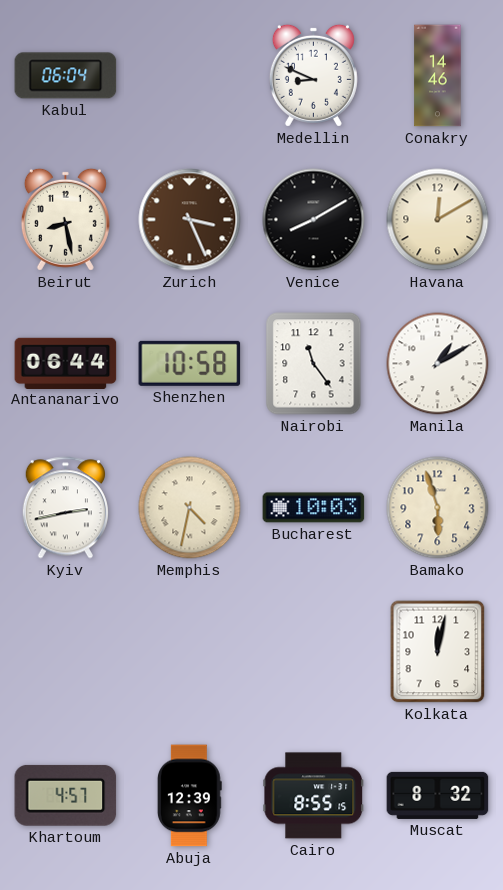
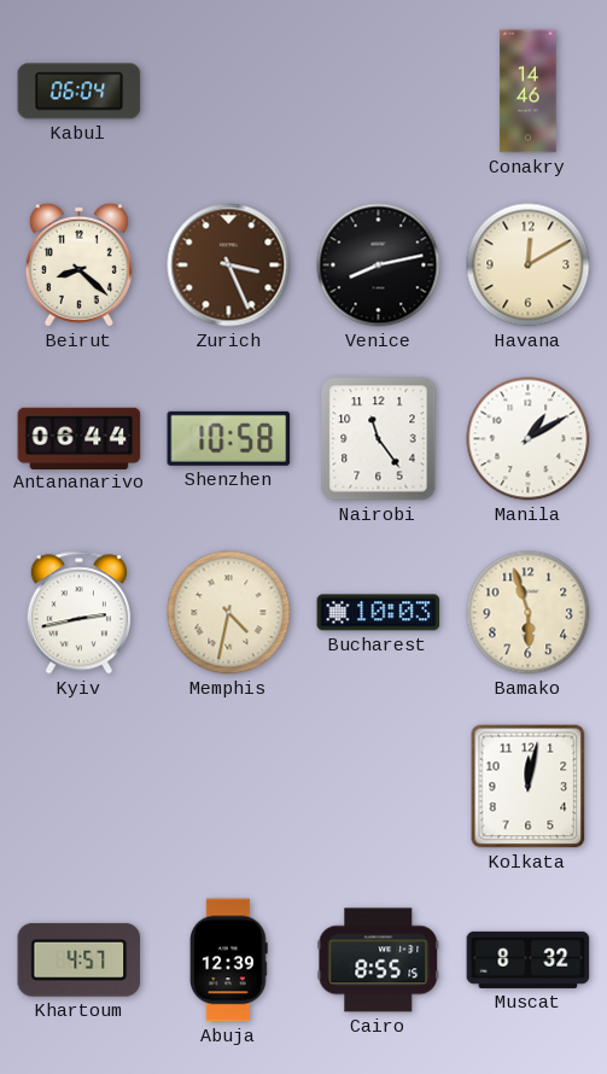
Medellin: 8:49 -> none
Beirut: 8:28 -> 8:22
Venice: 8:10 -> 8:13
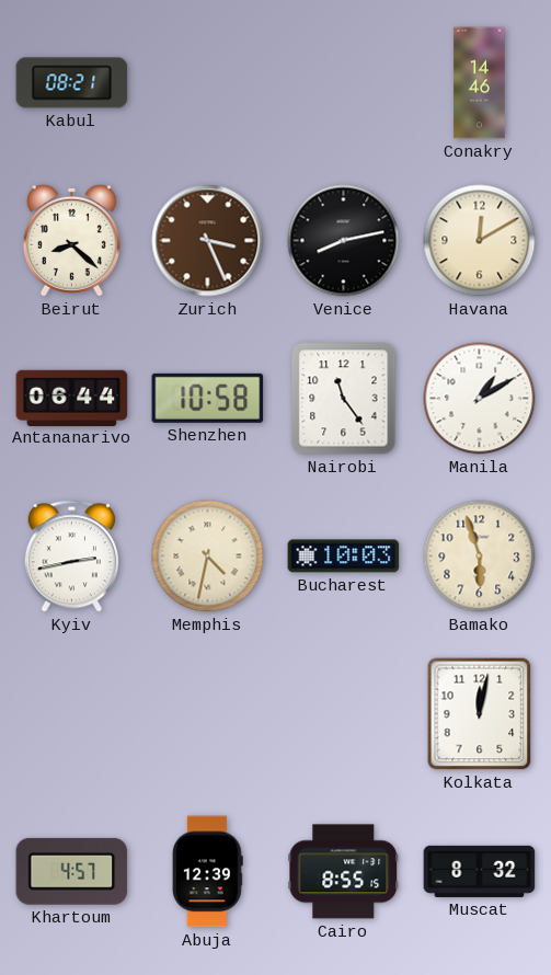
Kabul: 06:04 -> 08:21
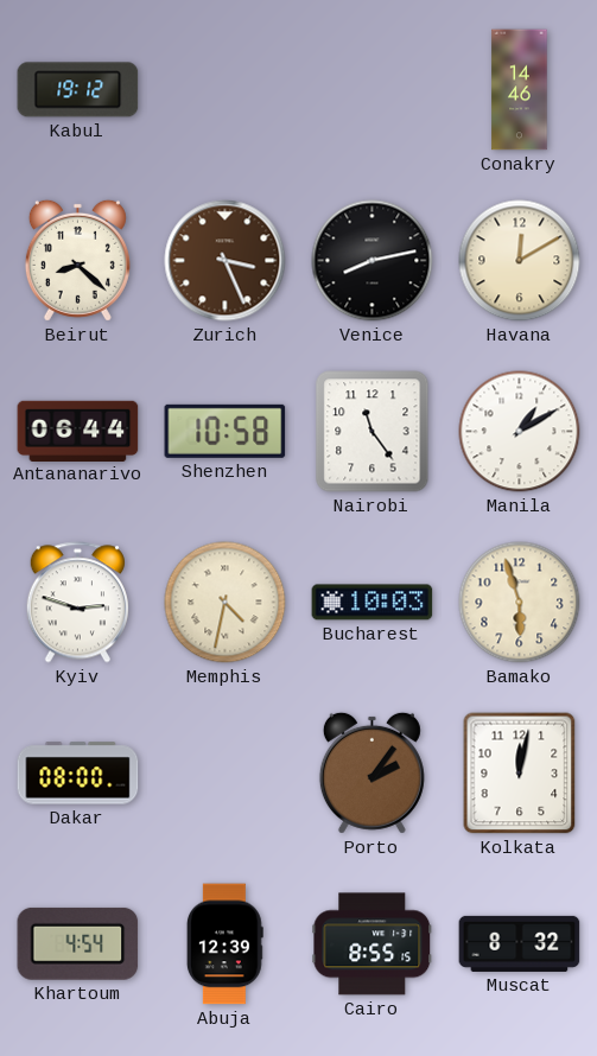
Kabul: 08:21 -> 19:12
Kyiv: 2:43 -> 2:48
Dakar: none -> 08:00
Porto: none -> 2:06
Khartoum: 4:57 -> 4:54
